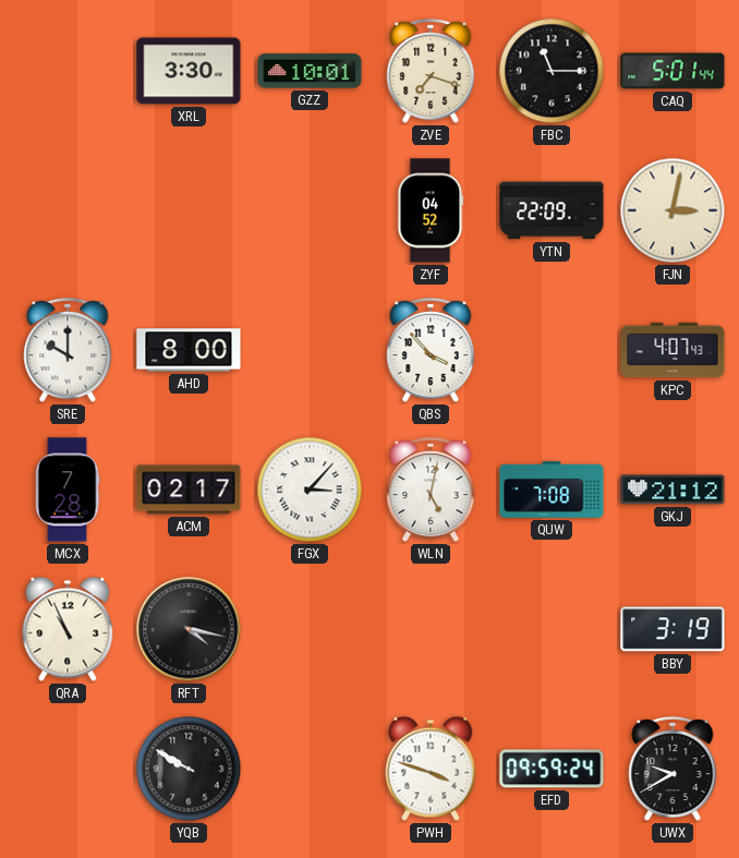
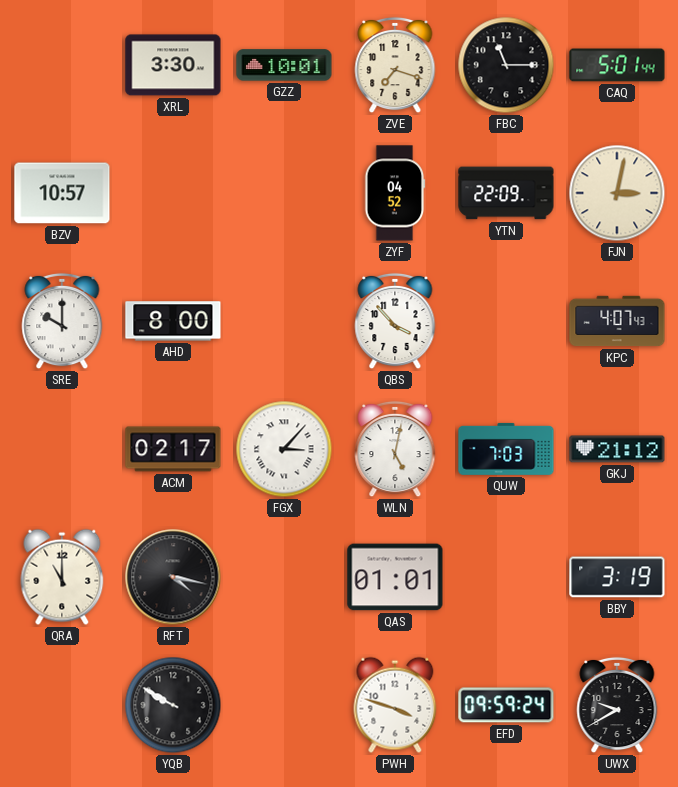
BZV: none -> 10:57
MCX: 7:28 -> none
QUW: 7:08 -> 7:03
QRA: 10:56 -> 11:00
QAS: none -> 01:01
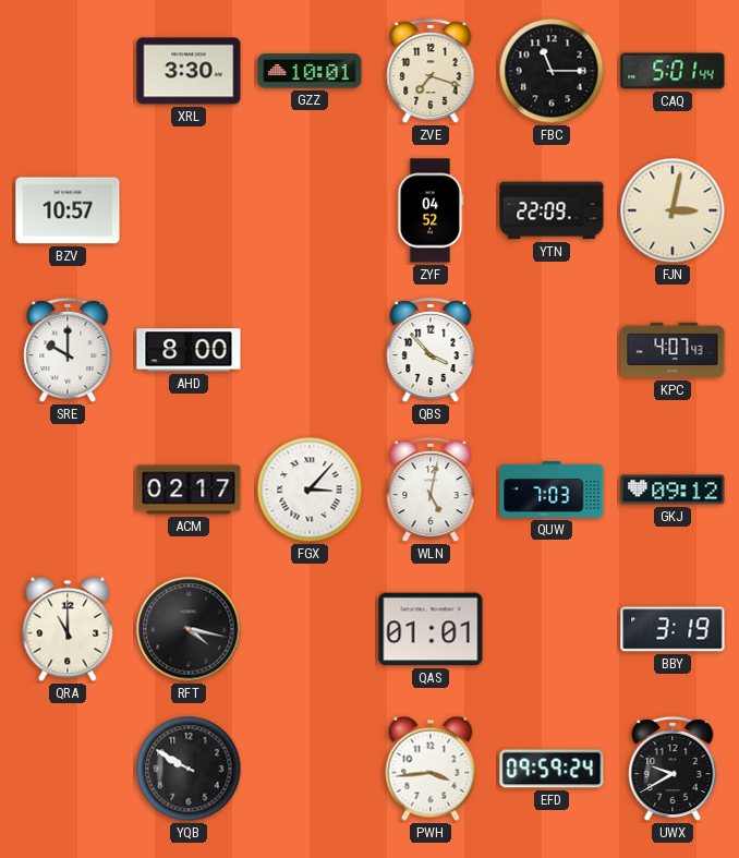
GKJ: 21:12 -> 09:12
PWH: 3:48 -> 3:44
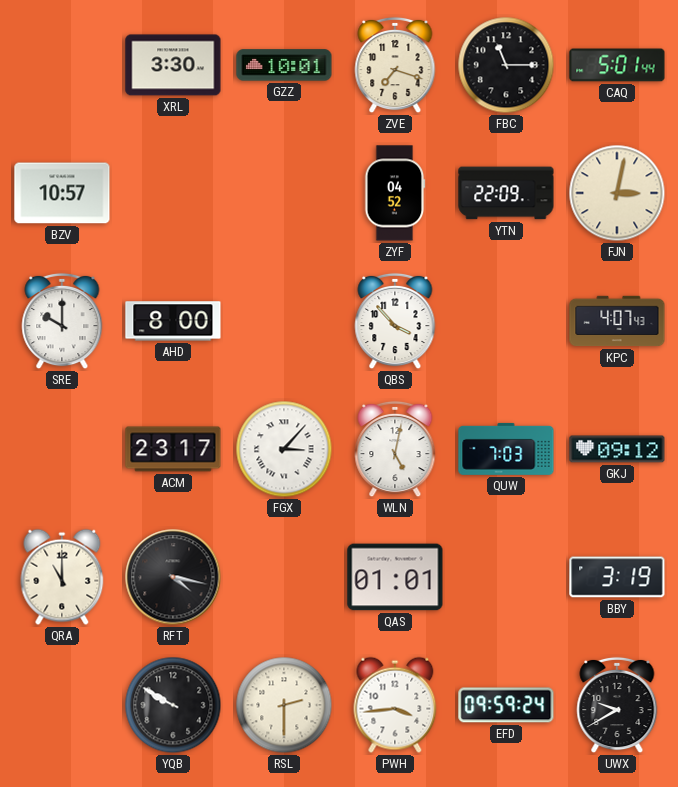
ACM: 02:17 -> 23:17
RSL: none -> 2:30
